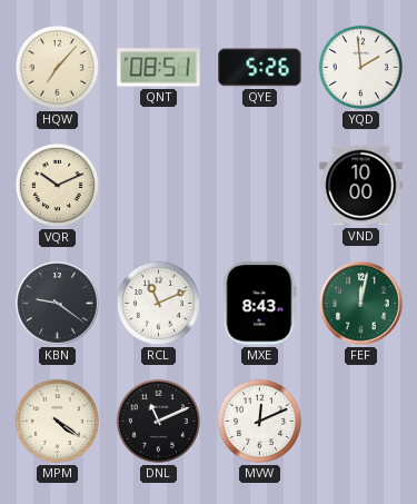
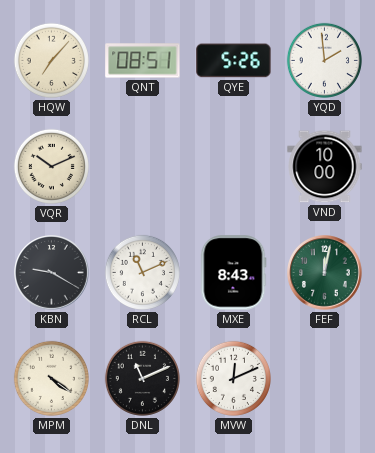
KBN: 9:21 -> 9:20
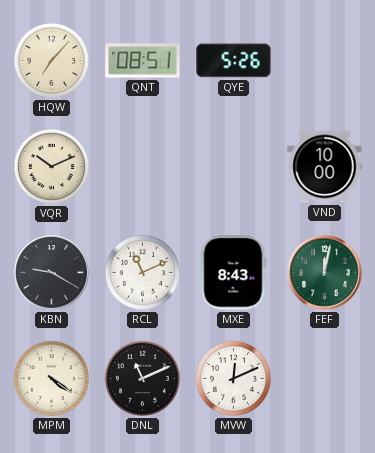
YQD: 1:59 -> none
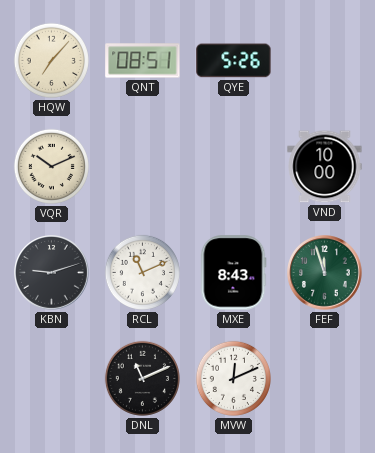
KBN: 9:20 -> 9:12
FEF: 12:02 -> 11:57
MPM: 4:21 -> none
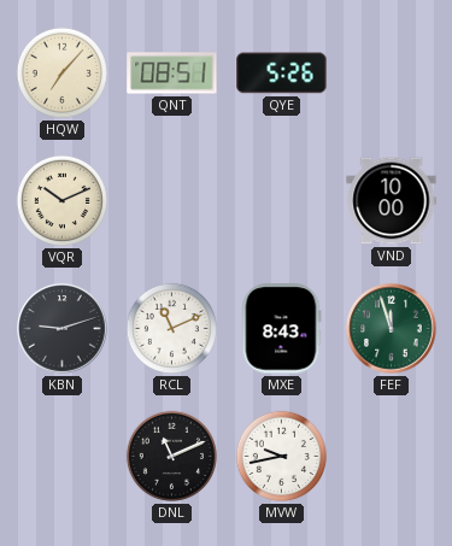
MVW: 12:11 -> 9:43
